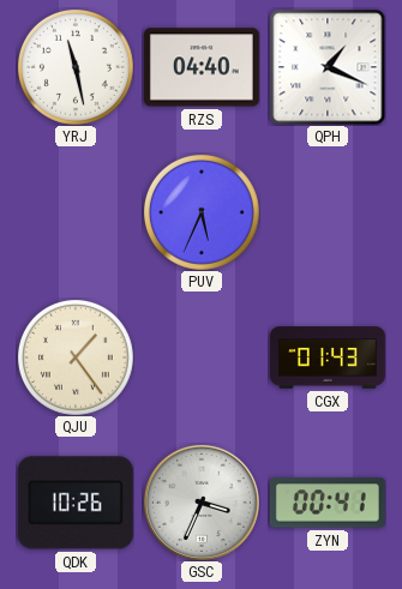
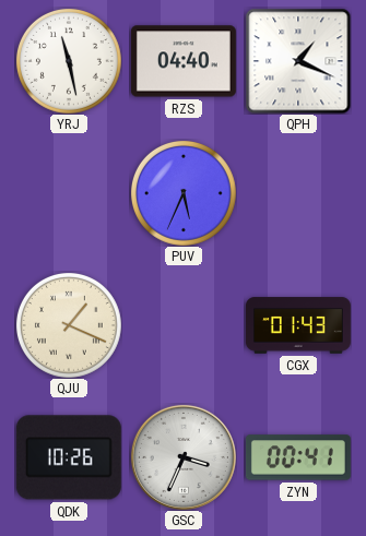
QJU: 1:24 -> 1:19
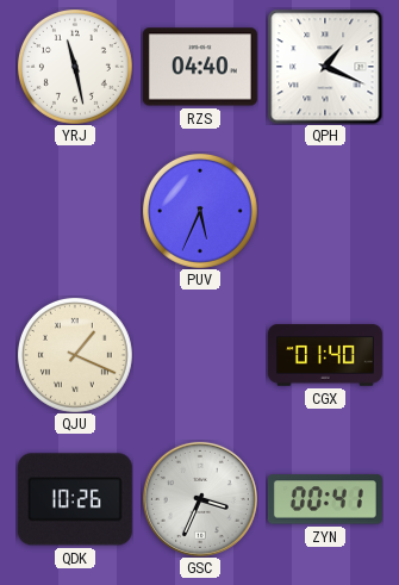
CGX: 01:43 -> 01:40
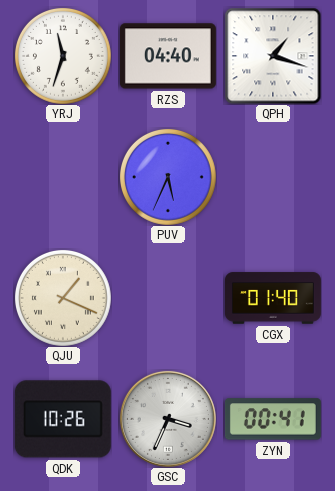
YRJ: 11:28 -> 11:33
QPH: 1:19 -> 1:18
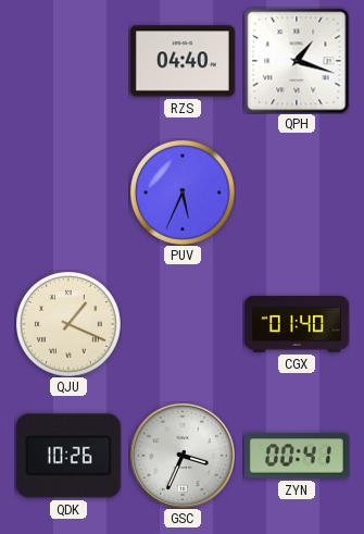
YRJ: 11:33 -> none
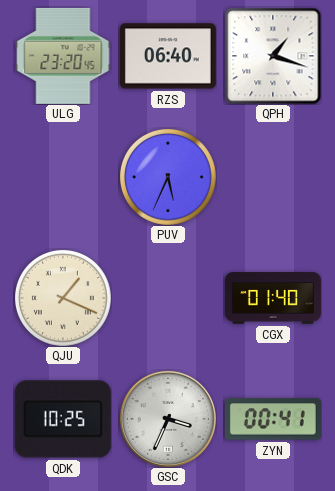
ULG: none -> 23:20
RZS: 04:40 -> 06:40
QDK: 10:26 -> 10:25
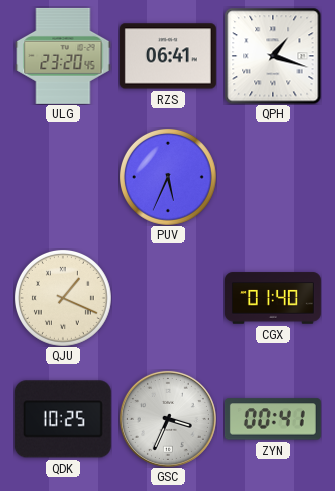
RZS: 06:40 -> 06:41
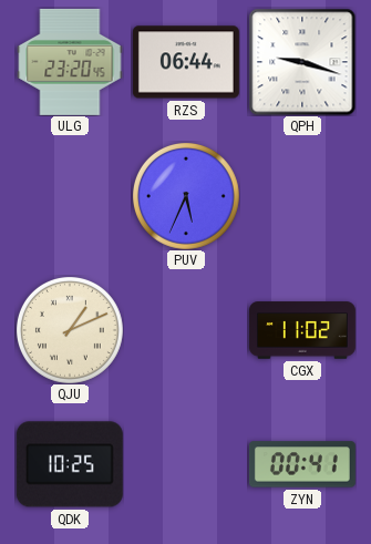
RZS: 06:41 -> 06:44
QPH: 1:18 -> 9:18
QJU: 1:19 -> 1:11
CGX: 01:40 -> 11:02
GSC: 3:34 -> none
